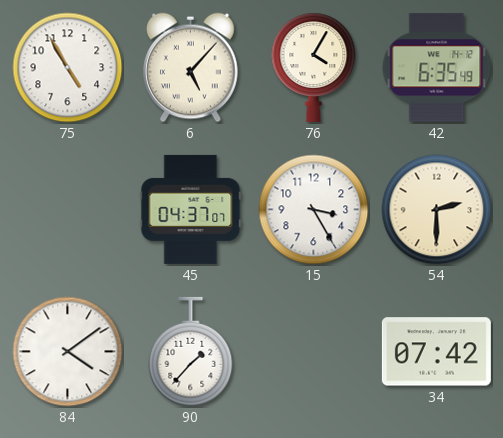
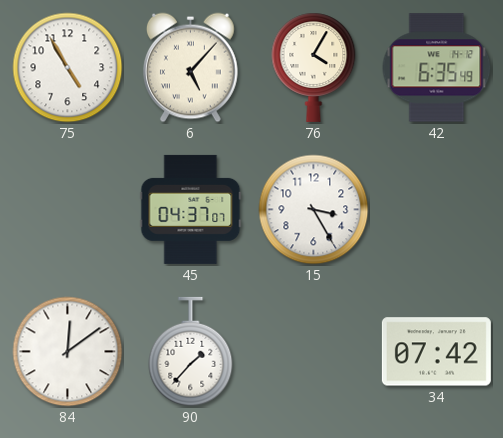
54: 2:30 -> none
84: 4:09 -> 12:09
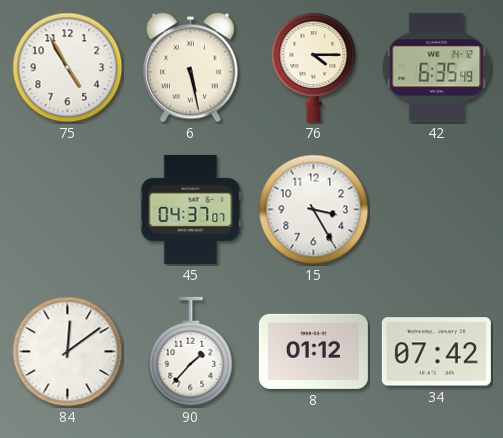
6: 5:07 -> 5:28
76: 4:05 -> 4:15
8: none -> 01:12
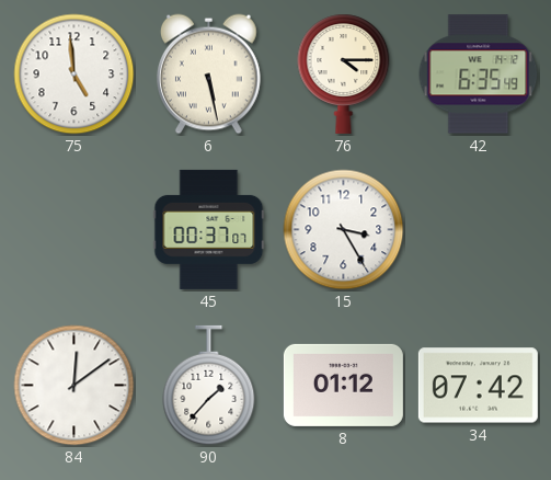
75: 4:55 -> 4:59
45: 04:37 -> 00:37
